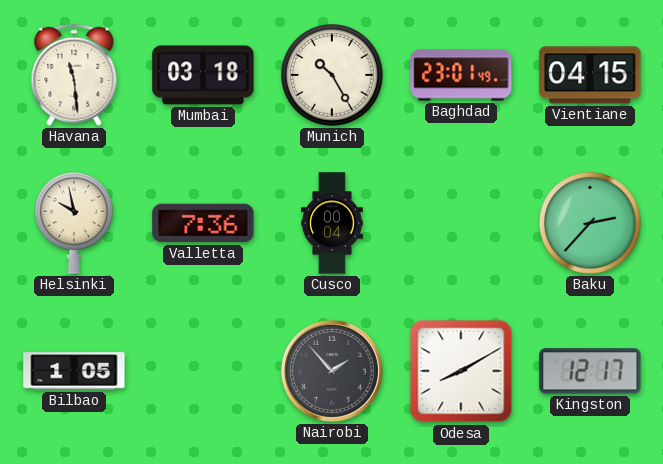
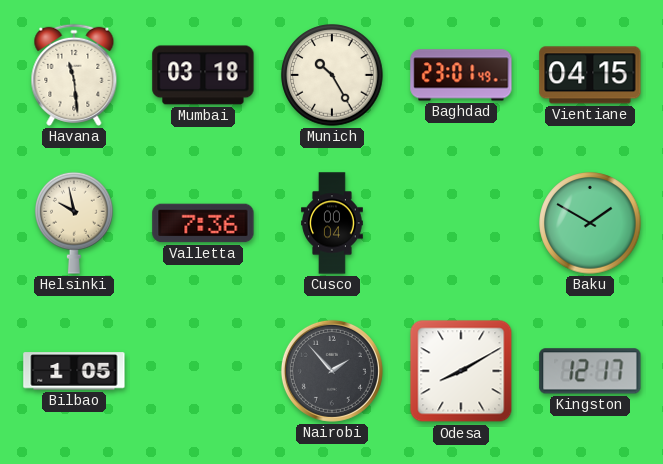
Baku: 2:37 -> 1:50
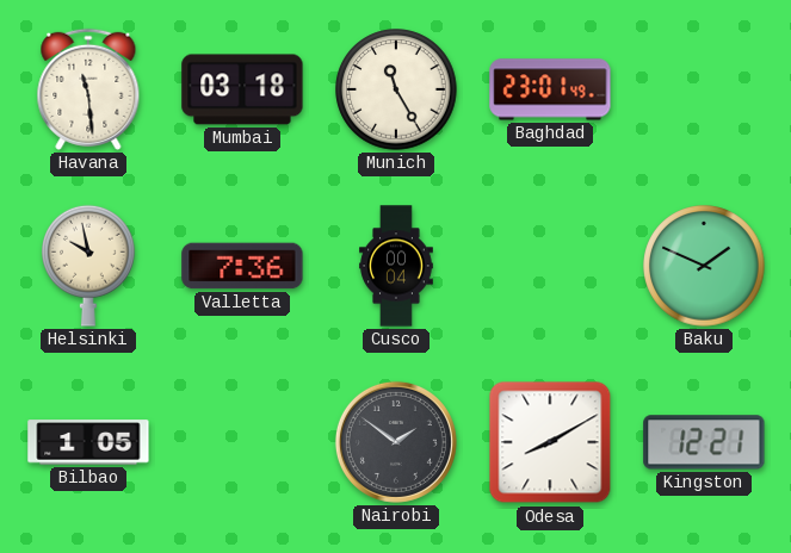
Munich: 10:25 -> 11:25
Vientiane: 04:15 -> none
Baku: 1:50 -> 1:49
Nairobi: 1:53 -> 1:51
Kingston: 12:17 -> 12:21
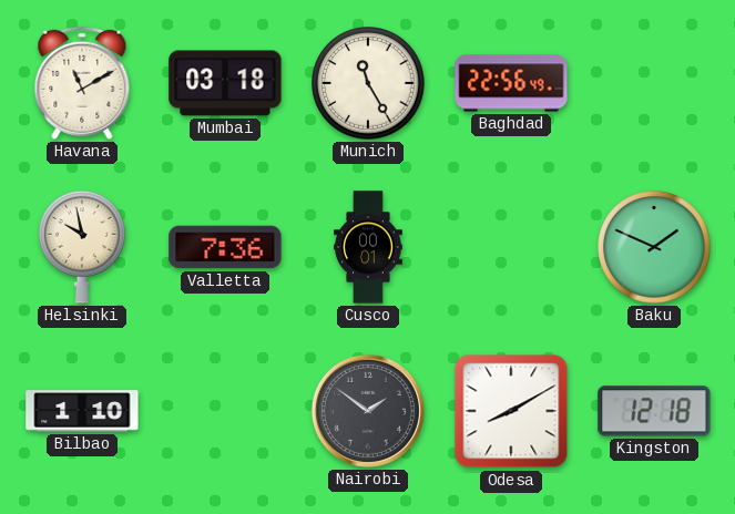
Havana: 11:29 -> 11:10
Baghdad: 23:01 -> 22:56
Cusco: 00:04 -> 00:01
Bilbao: 1:05 -> 1:10
Kingston: 12:21 -> 12:18
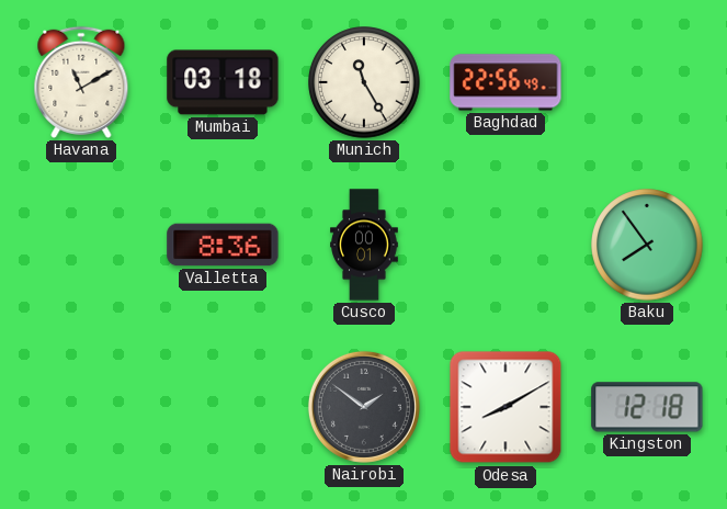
Helsinki: 9:58 -> none
Valletta: 7:36 -> 8:36
Baku: 1:49 -> 7:54
Bilbao: 1:10 -> none
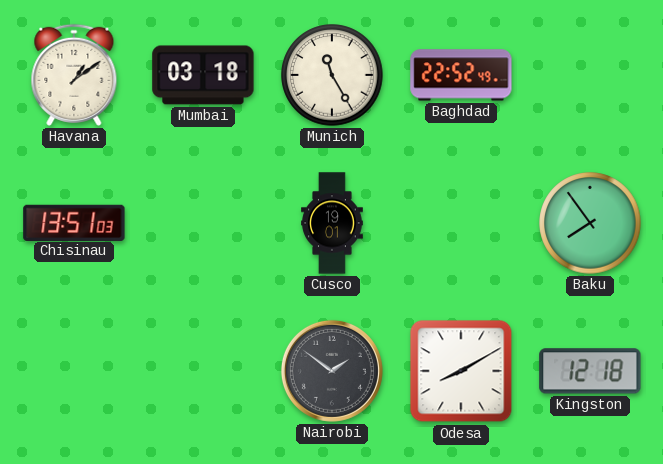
Havana: 11:10 -> 1:09
Baghdad: 22:56 -> 22:52
Chisinau: none -> 13:51
Valletta: 8:36 -> none
Cusco: 00:01 -> 19:01
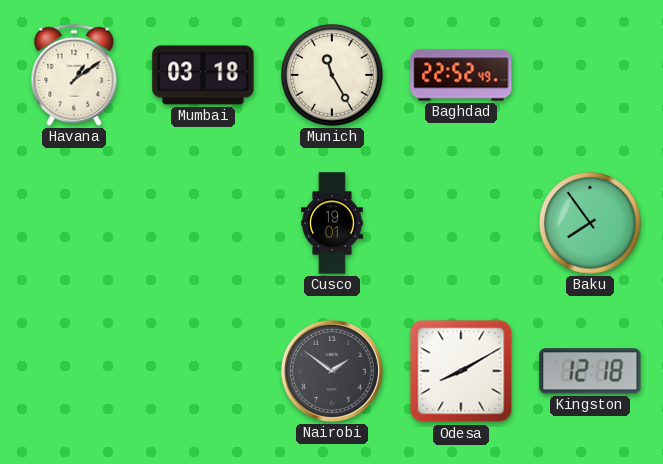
Chisinau: 13:51 -> none
